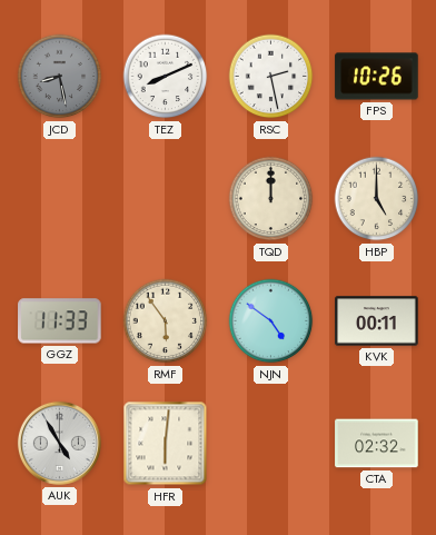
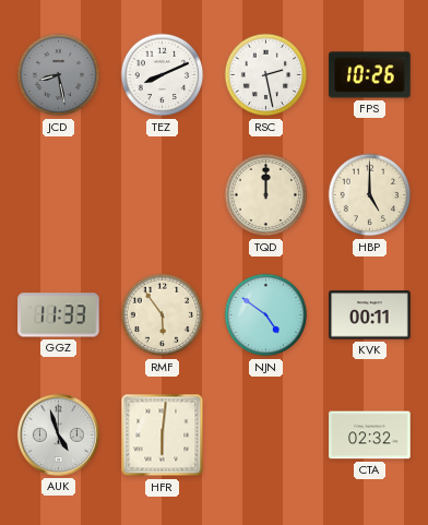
AUK: 4:55 -> 4:57
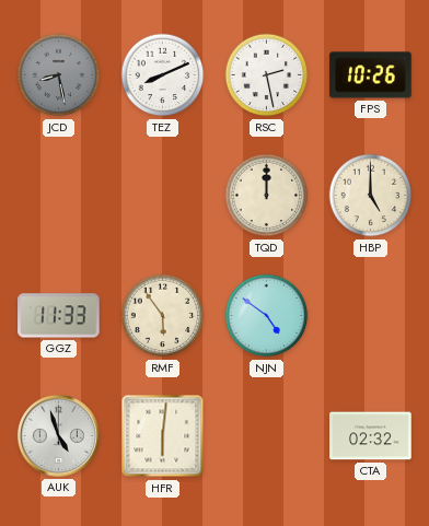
KVK: 00:11 -> none
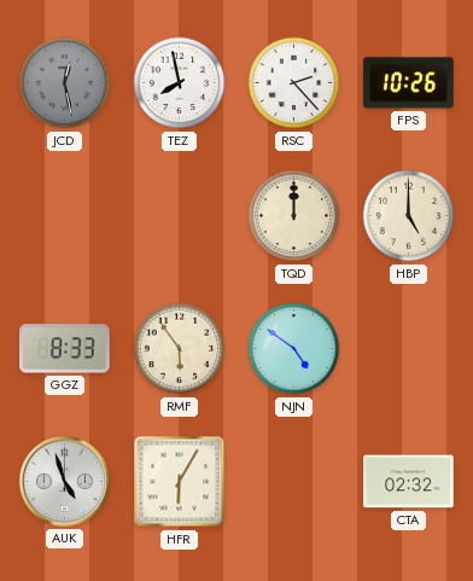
JCD: 8:28 -> 12:28
TEZ: 8:11 -> 7:58
RSC: 2:28 -> 2:23
GGZ: 11:33 -> 8:33
HFR: 6:01 -> 6:05
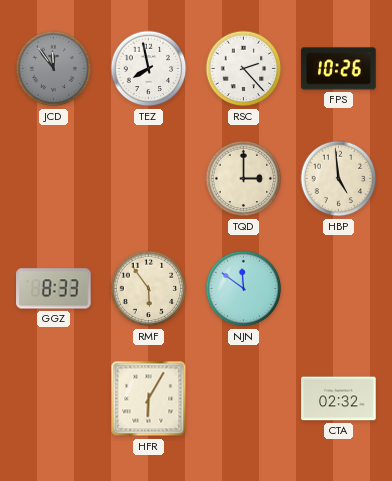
JCD: 12:28 -> 11:54
TQD: 12:00 -> 3:00
HBP: 5:00 -> 4:59
NJN: 4:51 -> 11:51
AUK: 4:57 -> none
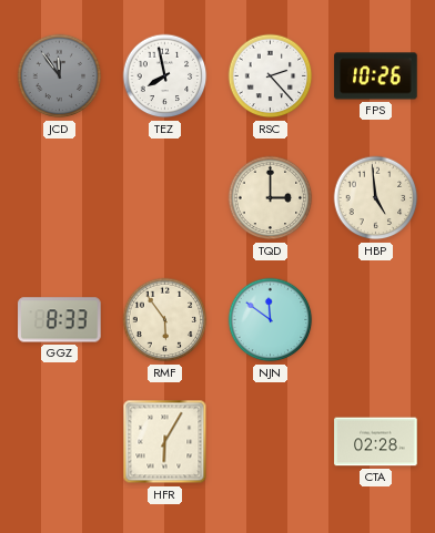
CTA: 02:32 -> 02:28
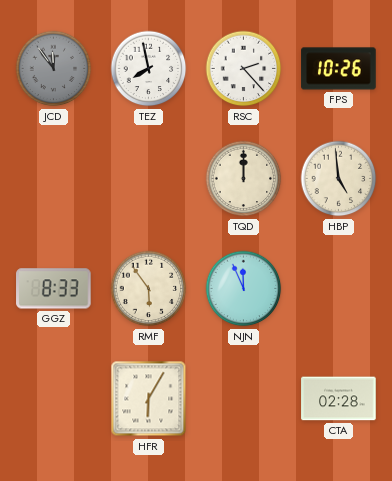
TQD: 3:00 -> 12:00
NJN: 11:51 -> 11:56
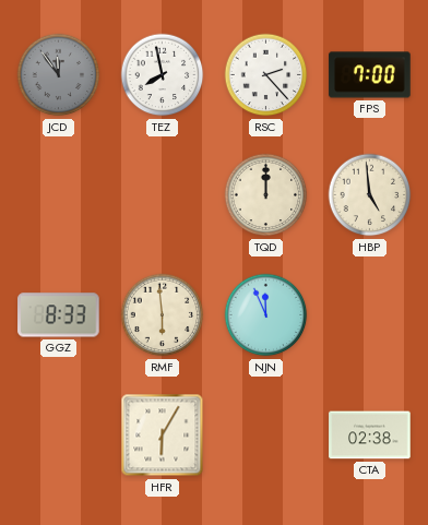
FPS: 10:26 -> 7:00
RMF: 5:54 -> 5:59
CTA: 02:28 -> 02:38
